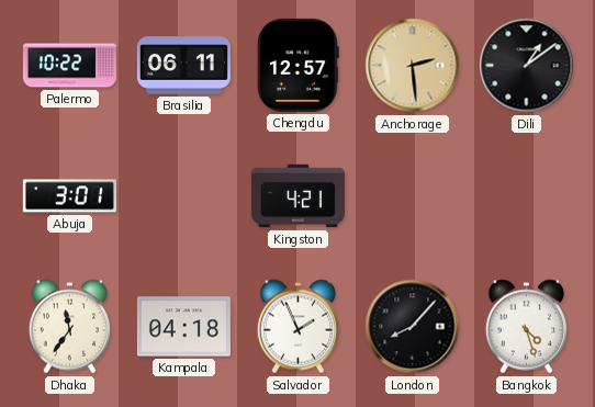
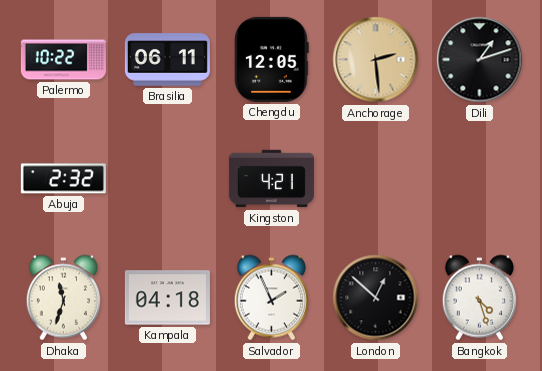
Chengdu: 12:57 -> 12:05
Dili: 1:09 -> 1:12
Abuja: 3:01 -> 2:32
Dhaka: 11:36 -> 11:33
London: 8:07 -> 12:52
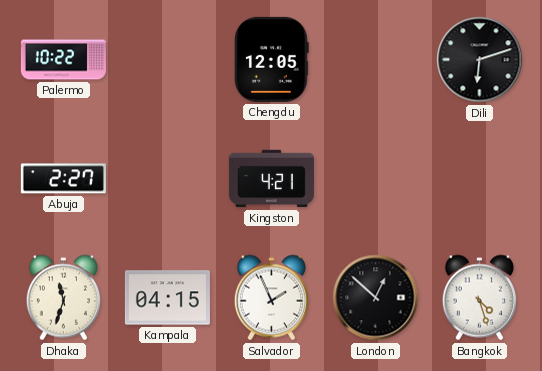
Brasilia: 06:11 -> none
Anchorage: 2:29 -> none
Dili: 1:12 -> 6:12
Abuja: 2:32 -> 2:27
Kampala: 04:18 -> 04:15
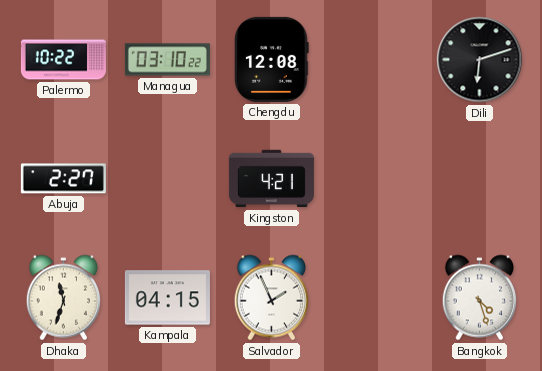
Managua: none -> 03:10
Chengdu: 12:05 -> 12:08
London: 12:52 -> none
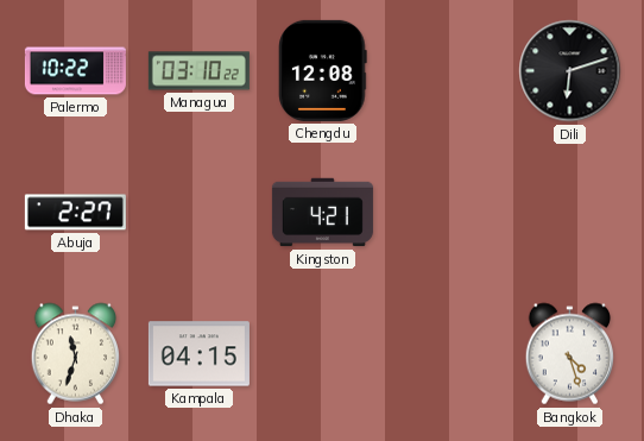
Salvador: 1:56 -> none
